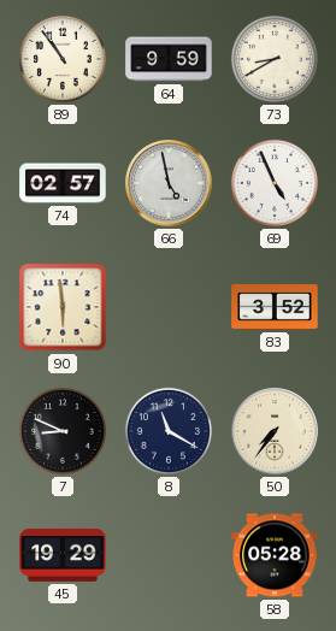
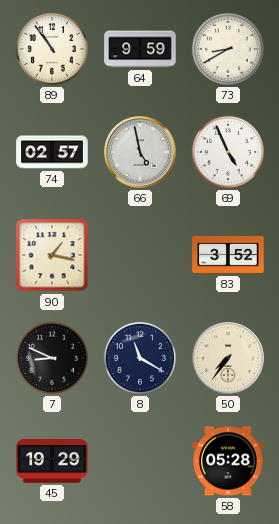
90: 5:59 -> 1:17
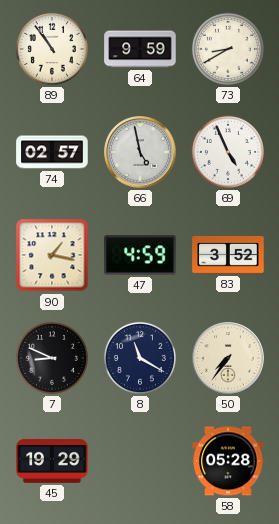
47: none -> 4:59
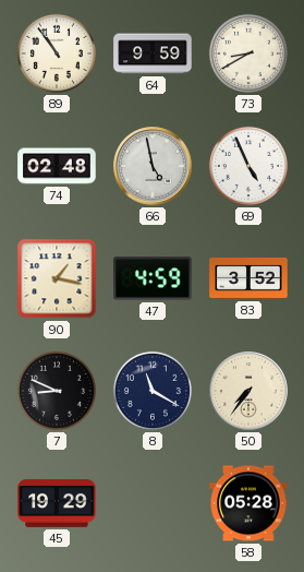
74: 02:57 -> 02:48
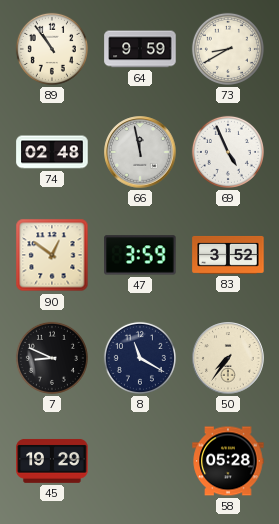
66: 4:58 -> 11:58
90: 1:17 -> 12:51
47: 4:59 -> 3:59
